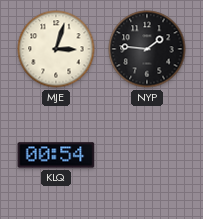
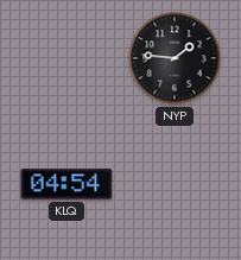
MJE: 3:03 -> none
KLQ: 00:54 -> 04:54
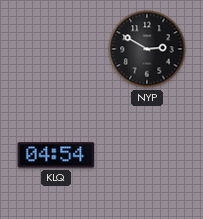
NYP: 1:46 -> 2:50
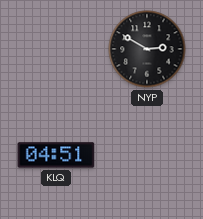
KLQ: 04:54 -> 04:51
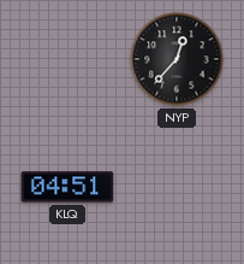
NYP: 2:50 -> 12:37
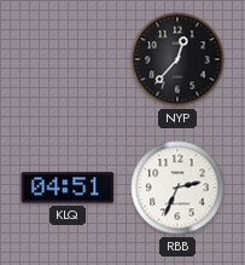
RBB: none -> 2:34
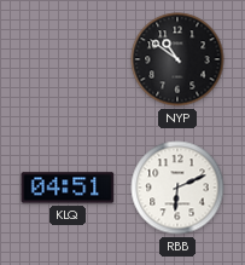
NYP: 12:37 -> 10:51
RBB: 2:34 -> 6:11
